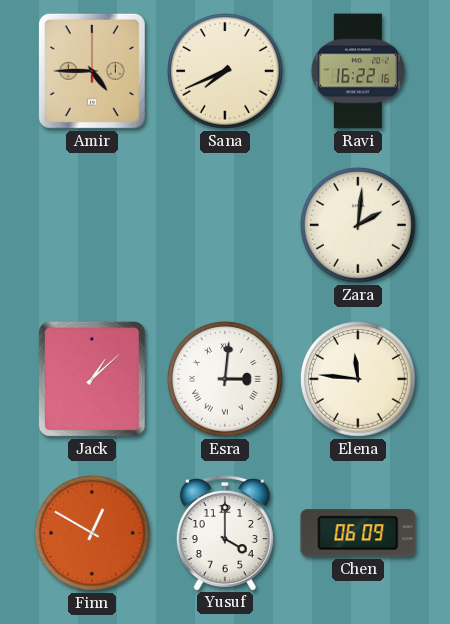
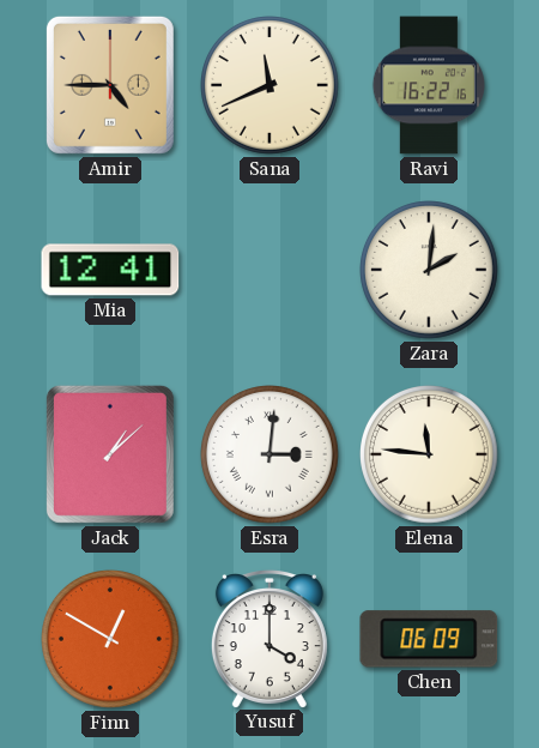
Sana: 7:41 -> 11:41
Mia: none -> 12:41
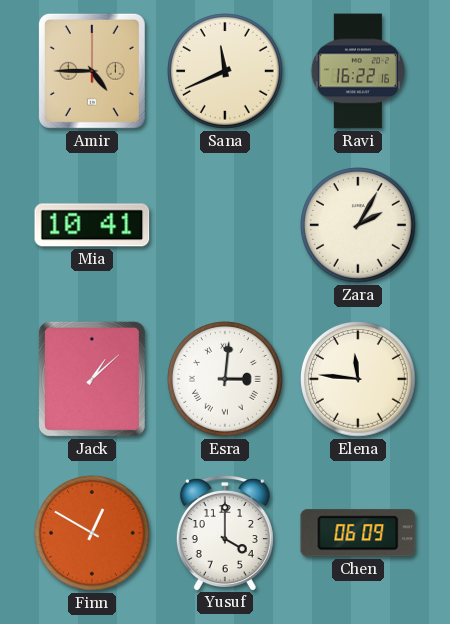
Mia: 12:41 -> 10:41
Zara: 2:01 -> 2:05
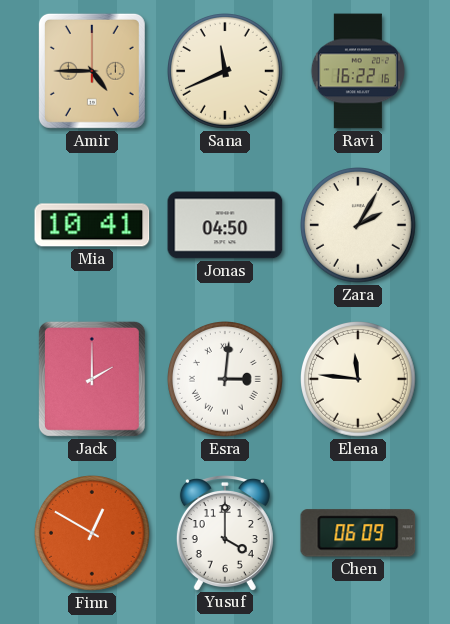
Jonas: none -> 04:50
Jack: 1:08 -> 2:00
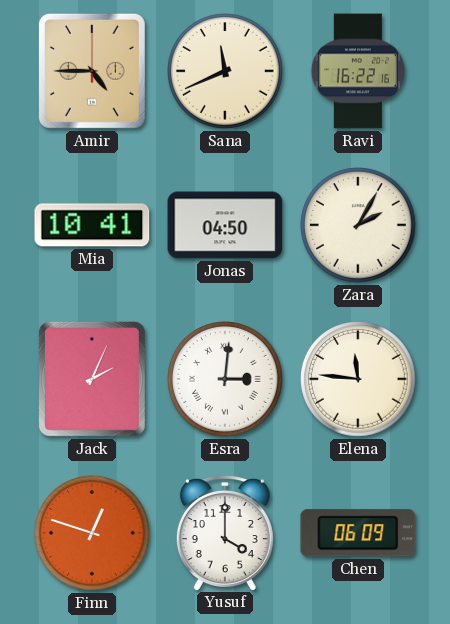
Jack: 2:00 -> 2:04
Finn: 12:50 -> 12:48
